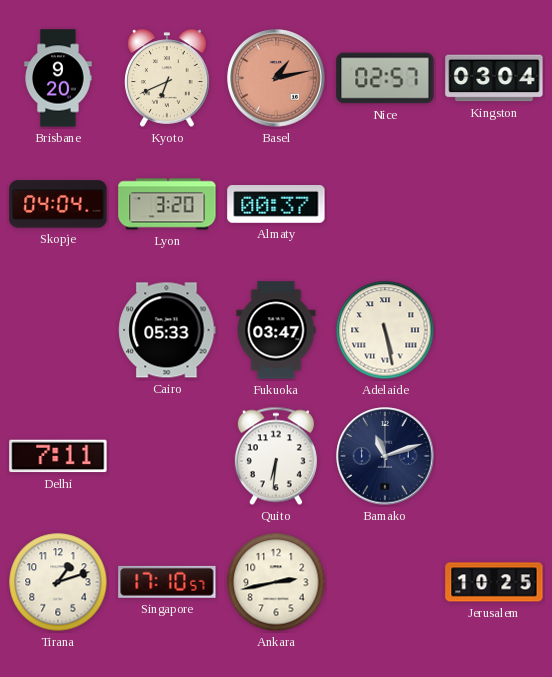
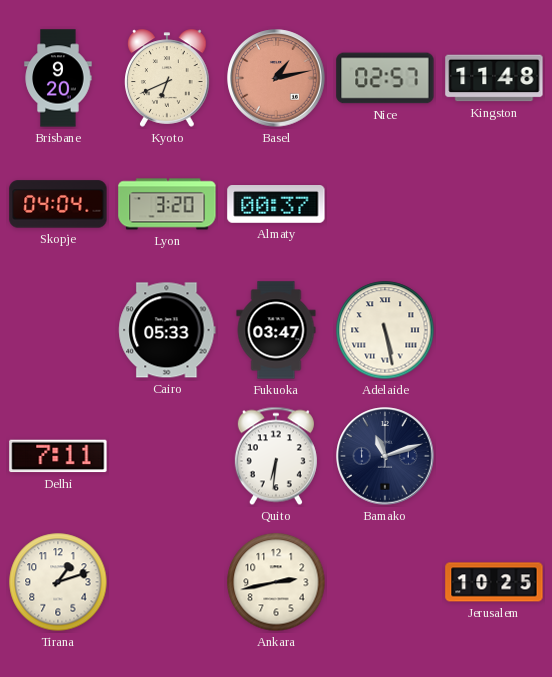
Kingston: 03:04 -> 11:48
Singapore: 17:10 -> none
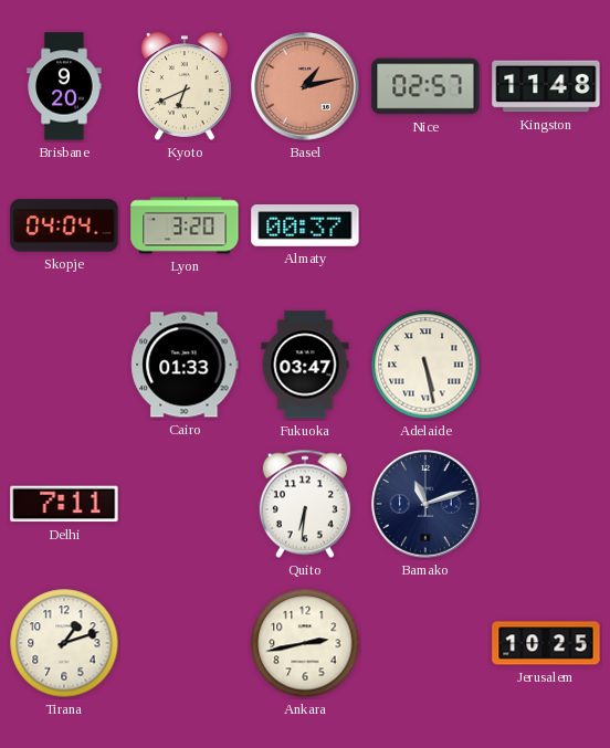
Cairo: 05:33 -> 01:33
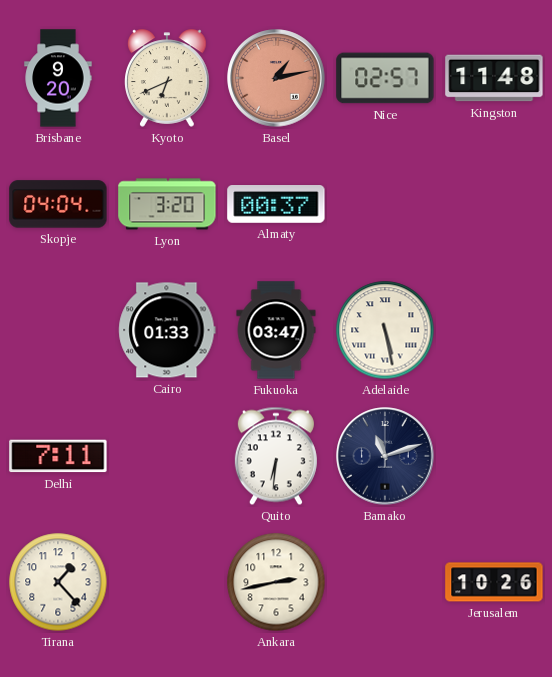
Tirana: 1:12 -> 1:23
Jerusalem: 10:25 -> 10:26
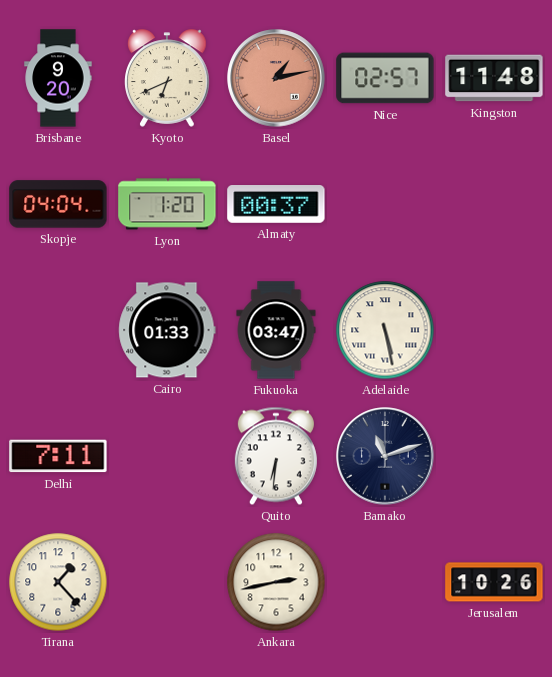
Lyon: 3:20 -> 1:20
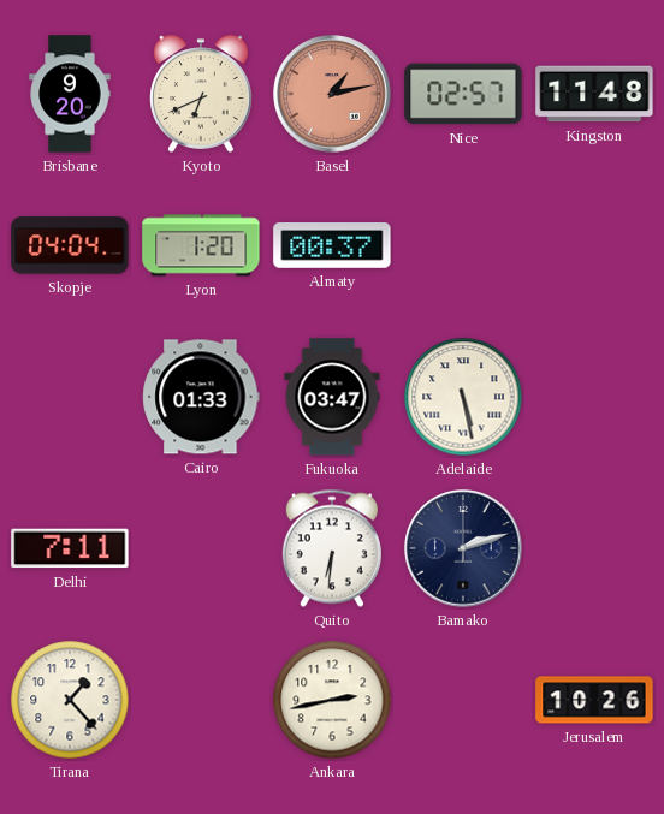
Bamako: 11:12 -> 2:12
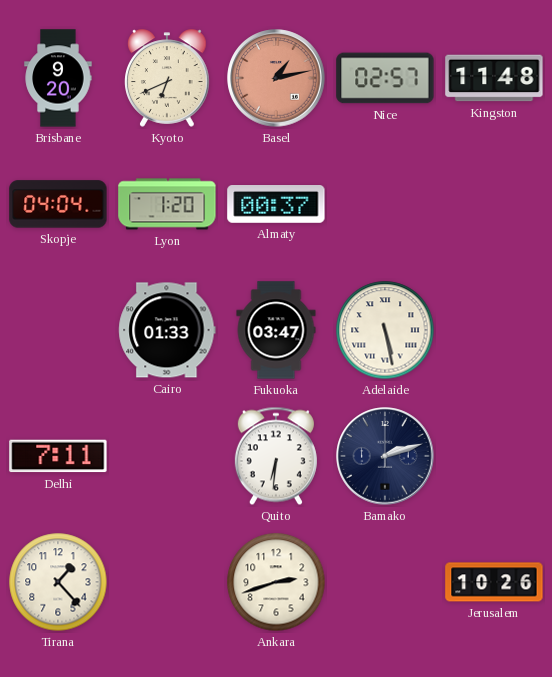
Ankara: 2:43 -> 2:42
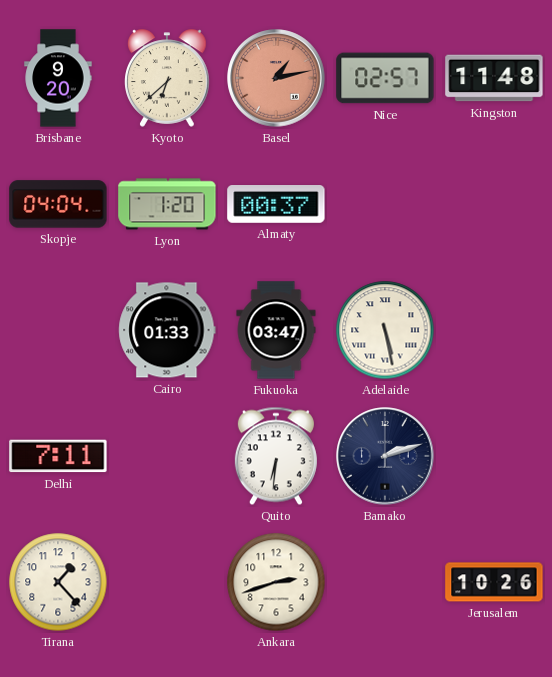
Kyoto: 6:41 -> 6:38
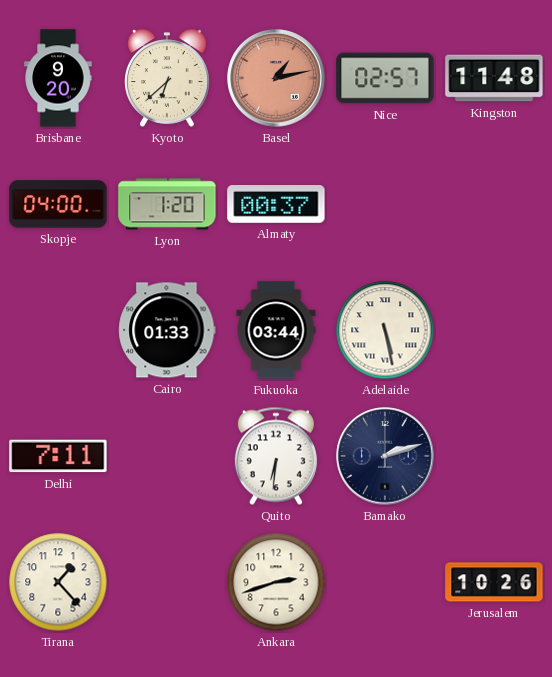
Skopje: 04:04 -> 04:00
Fukuoka: 03:47 -> 03:44
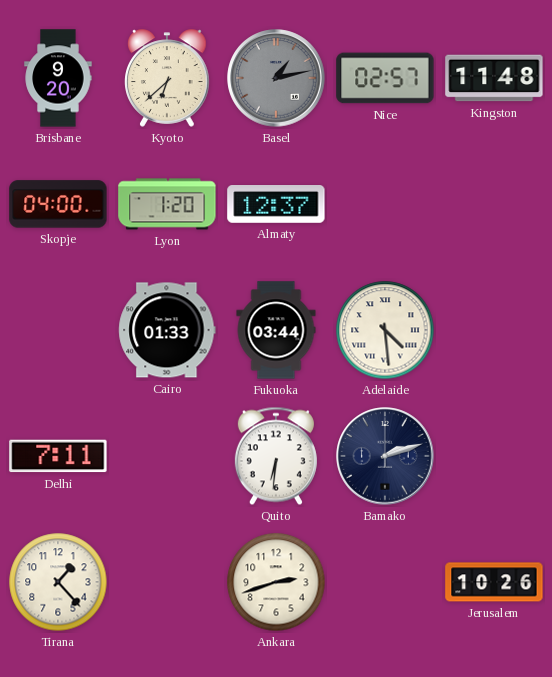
Basel dial: salmon -> grey
Almaty: 00:37 -> 12:37
Adelaide: 5:28 -> 4:29
